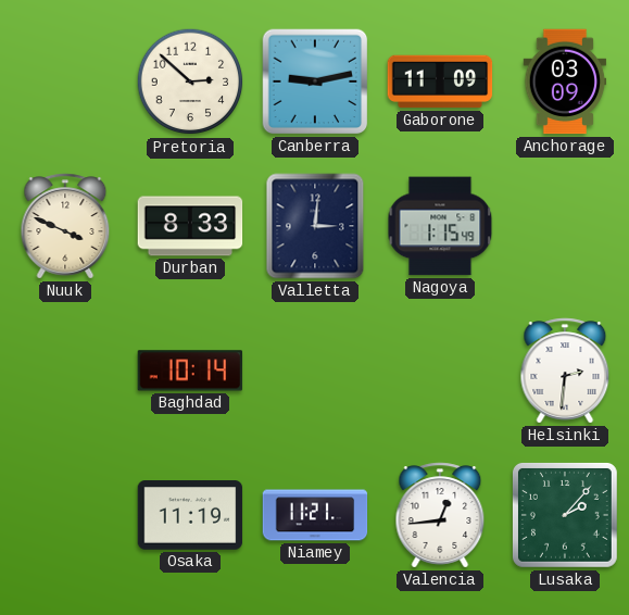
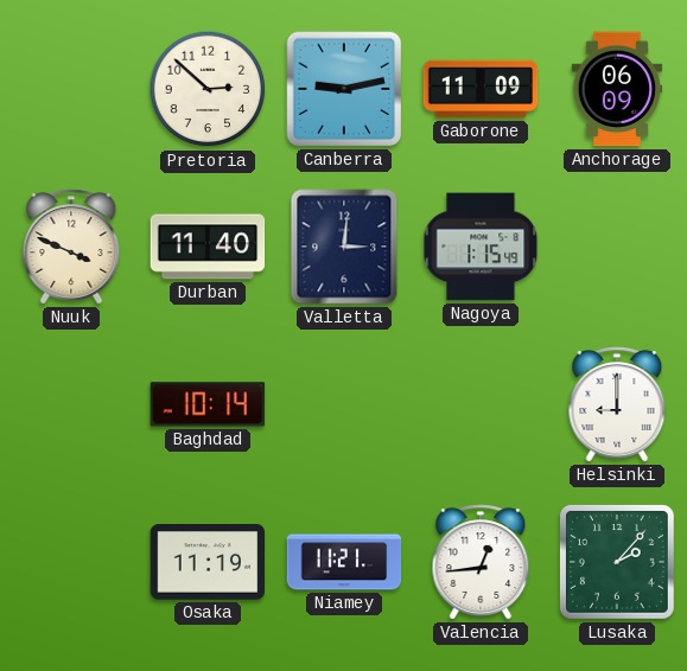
Anchorage: 03:09 -> 06:09
Durban: 8:33 -> 11:40
Helsinki: 2:31 -> 9:00
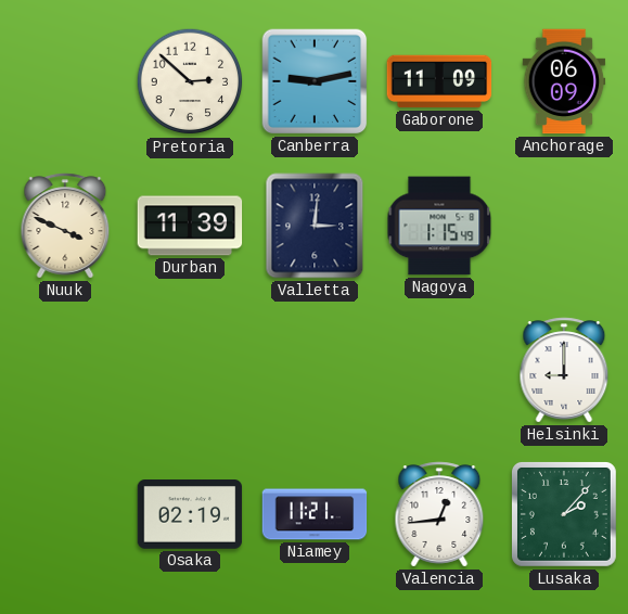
Durban: 11:40 -> 11:39
Baghdad: 10:14 -> none
Osaka: 11:19 -> 02:19
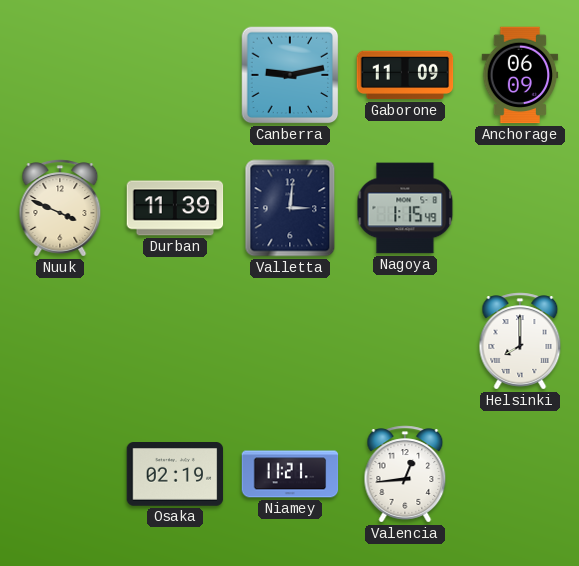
Pretoria: 2:52 -> none
Helsinki: 9:00 -> 8:00
Lusaka: 2:07 -> none
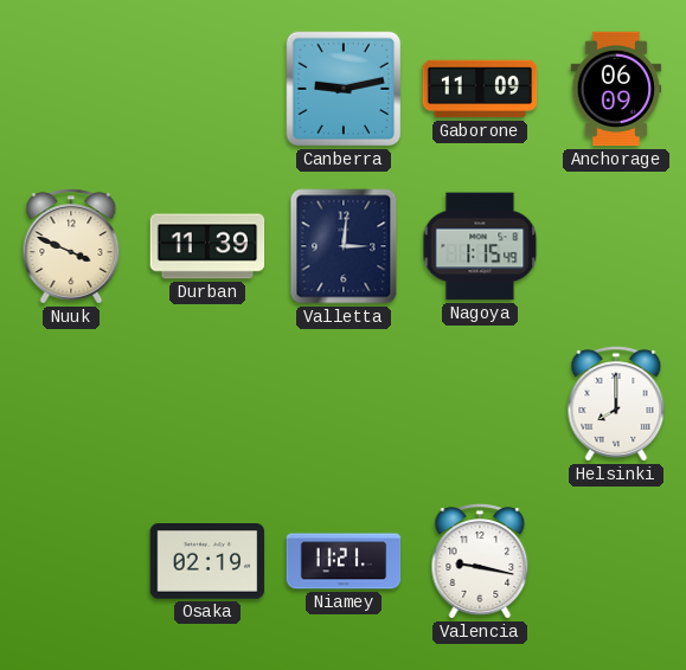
Valencia: 12:44 -> 9:17
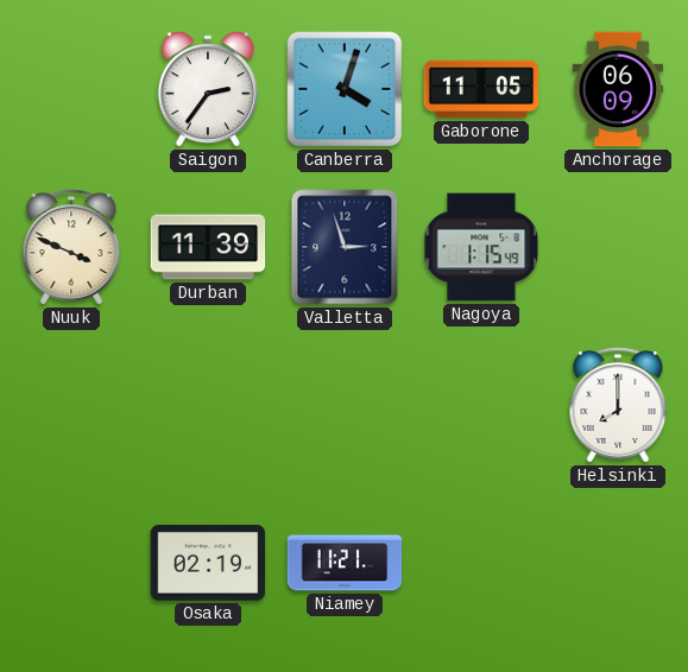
Saigon: none -> 2:36
Canberra: 9:13 -> 4:03
Gaborone: 11:09 -> 11:05
Valletta: 3:01 -> 2:57
Valencia: 9:17 -> none
